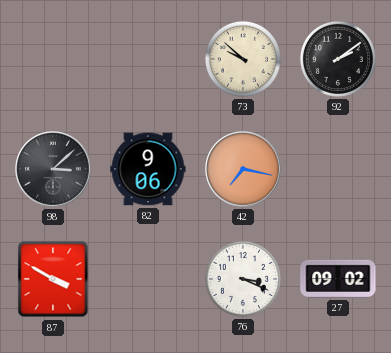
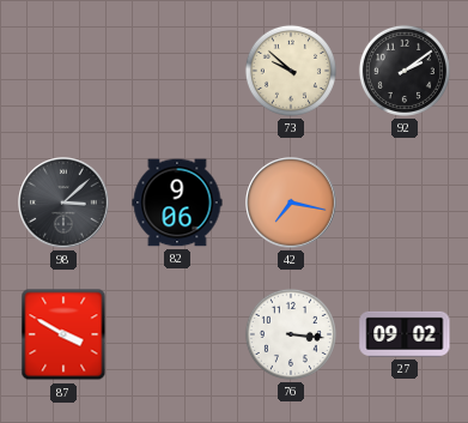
76: 3:19 -> 3:16
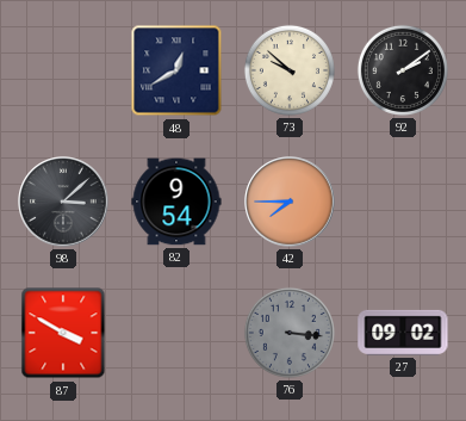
48: none -> 12:40
82: 9:06 -> 9:54
42: 7:17 -> 7:45
76 dial: white -> grey
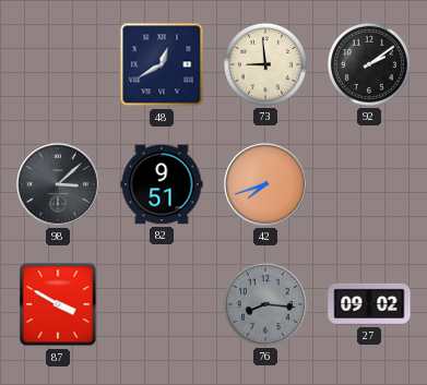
73: 9:52 -> 8:59
82: 9:54 -> 9:51
42: 7:45 -> 7:42
76: 3:16 -> 8:16
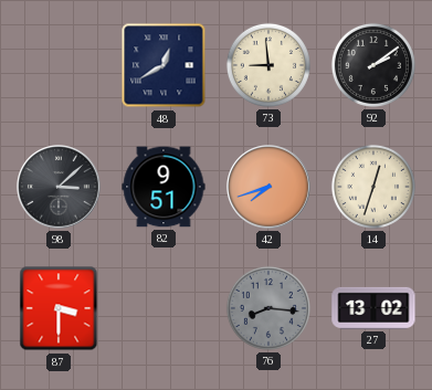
14: none -> 12:33
87: 3:50 -> 3:30
27: 09:02 -> 13:02
